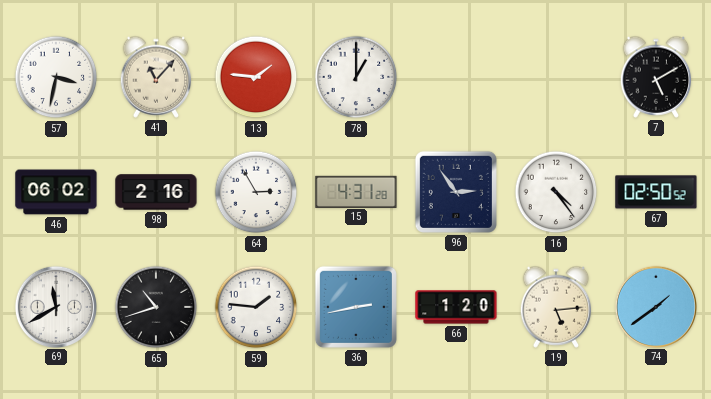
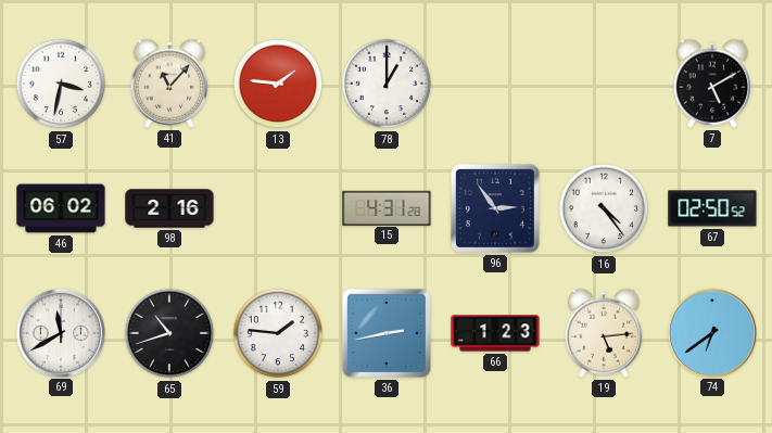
64: 2:55 -> none
66: 1:20 -> 1:23
74: 1:39 -> 6:39
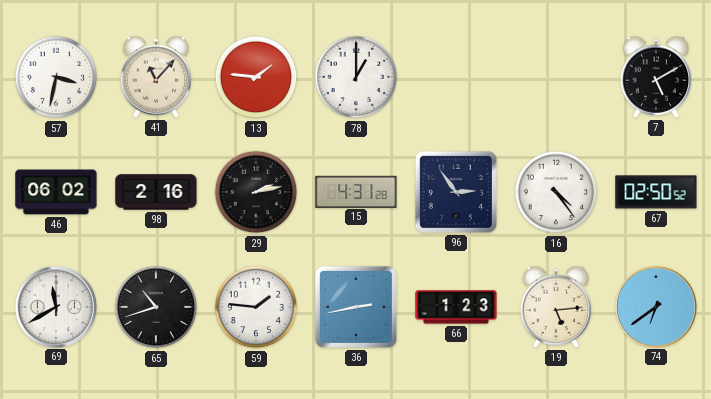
29: none -> 2:13
